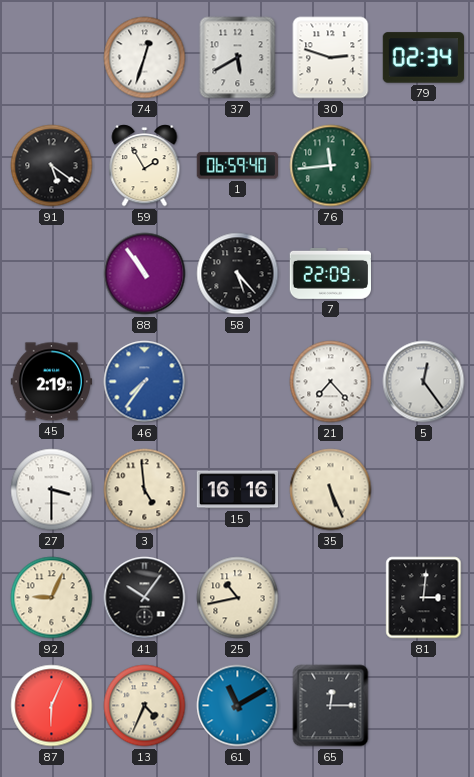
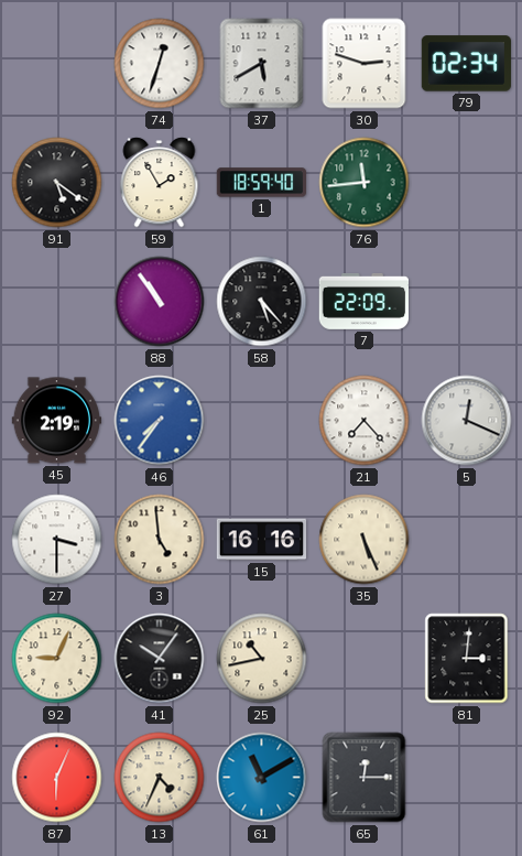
1: 06:59 -> 18:59
5: 12:24 -> 12:19
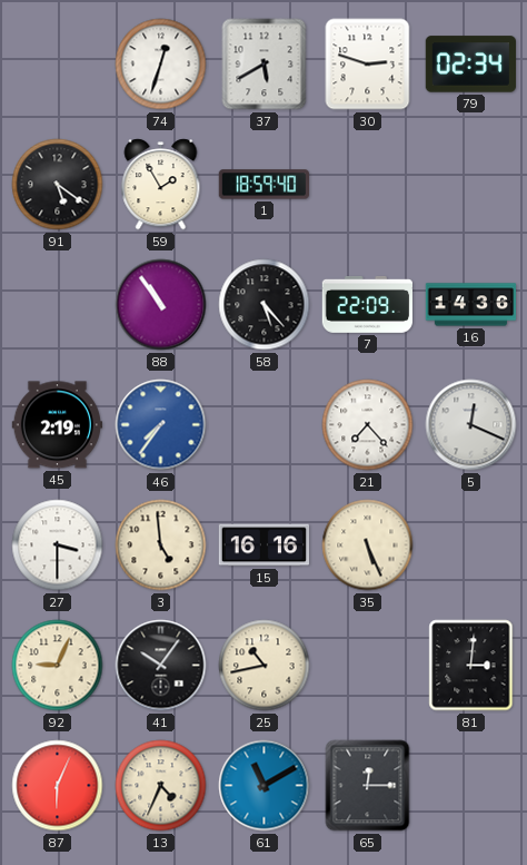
76: 11:44 -> none
16: none -> 14:36
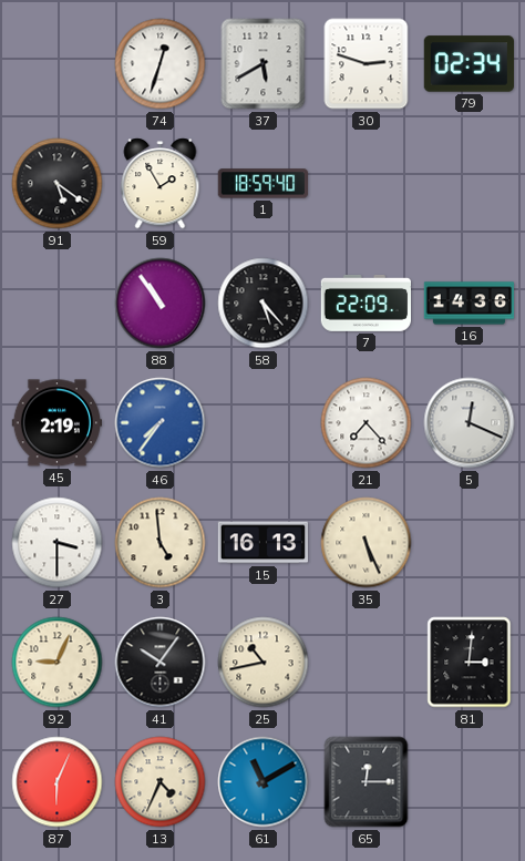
15: 16:16 -> 16:13
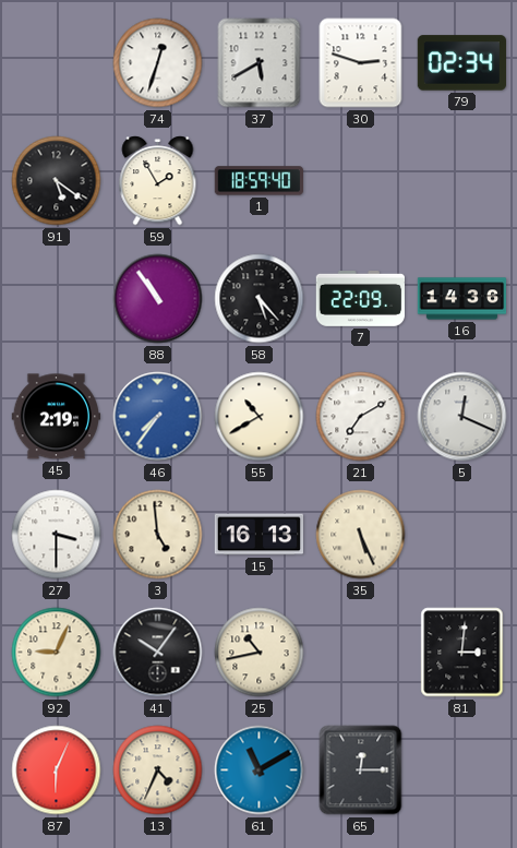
55: none -> 10:40
21: 7:23 -> 7:10
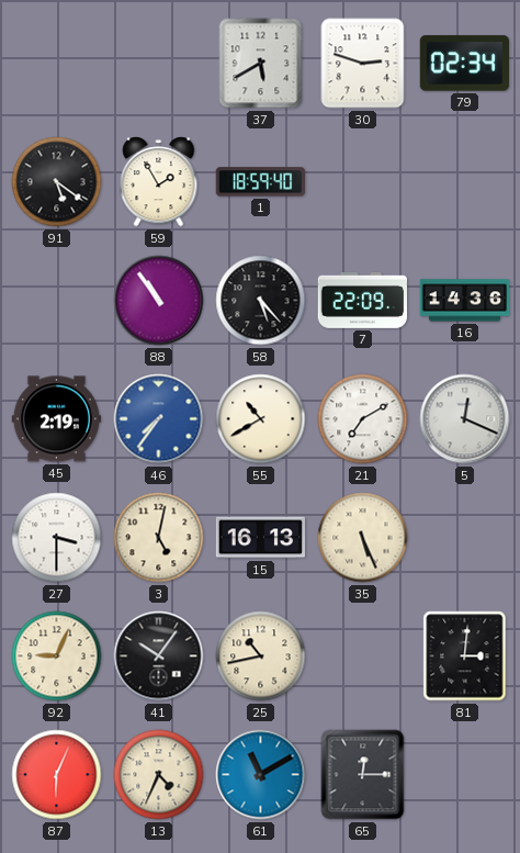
74: 12:33 -> none
3: 4:59 -> 5:02
